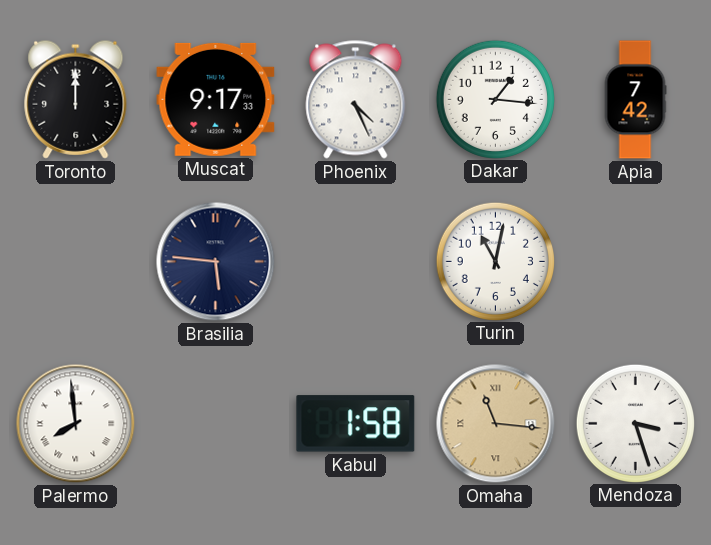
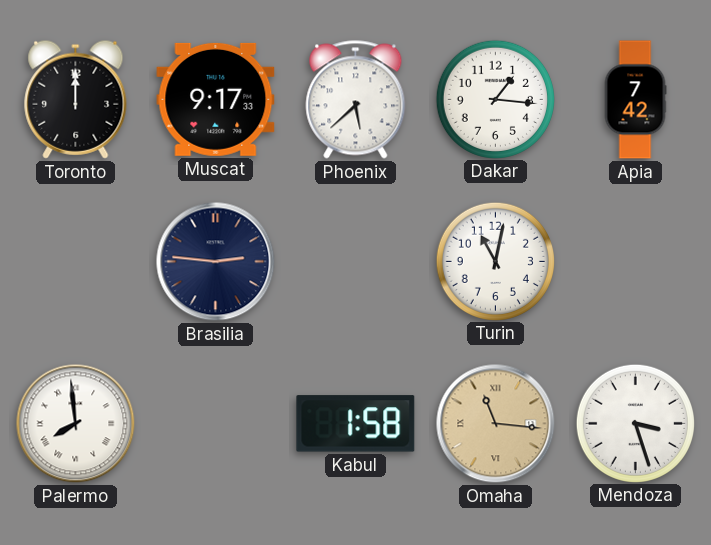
Phoenix: 4:26 -> 5:38
Brasilia: 5:46 -> 2:46
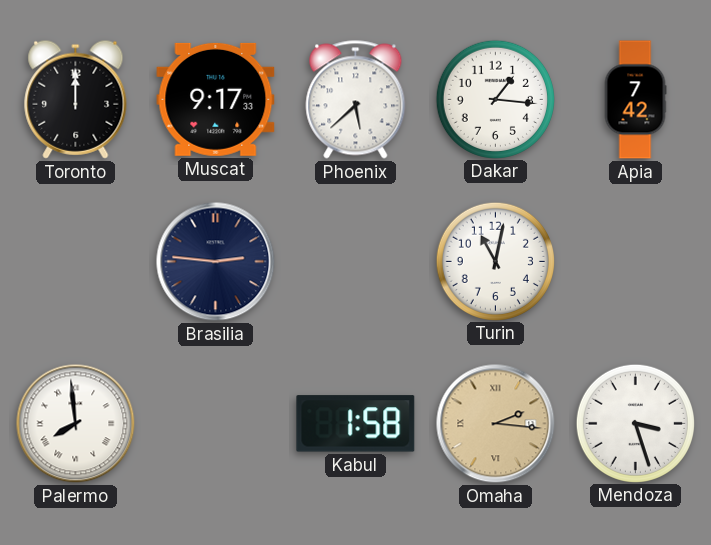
Omaha: 11:16 -> 2:16
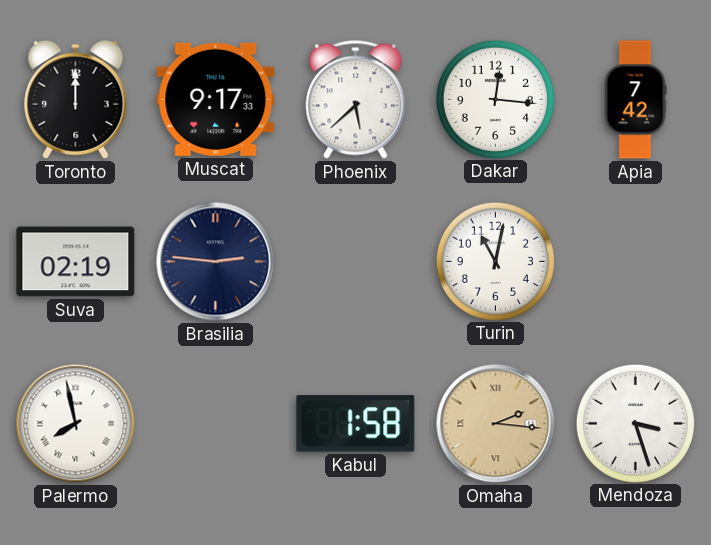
Dakar: 1:16 -> 12:16
Suva: none -> 02:19
Palermo: 7:59 -> 7:58
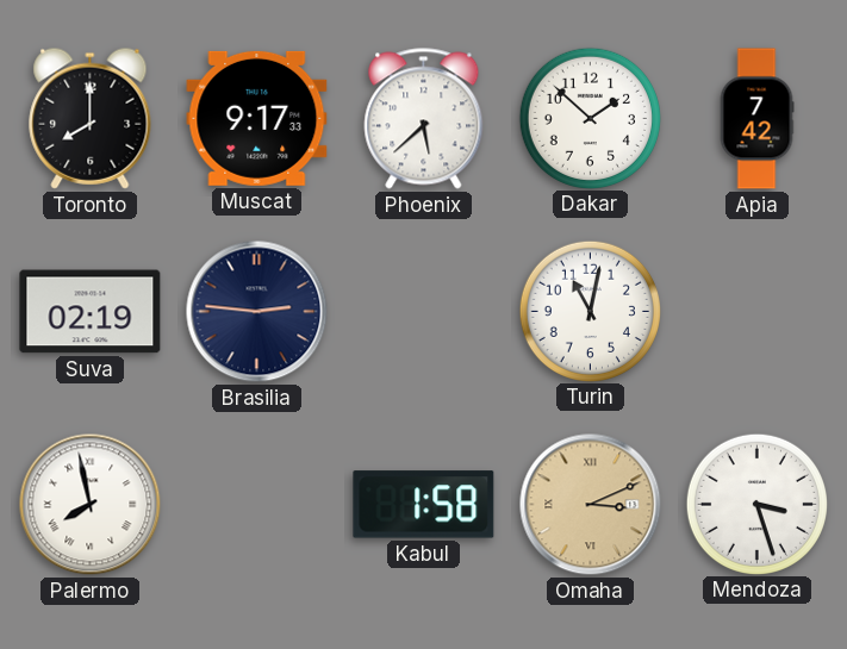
Toronto: 12:00 -> 8:00
Dakar: 12:16 -> 1:52
Omaha: 2:16 -> 3:11
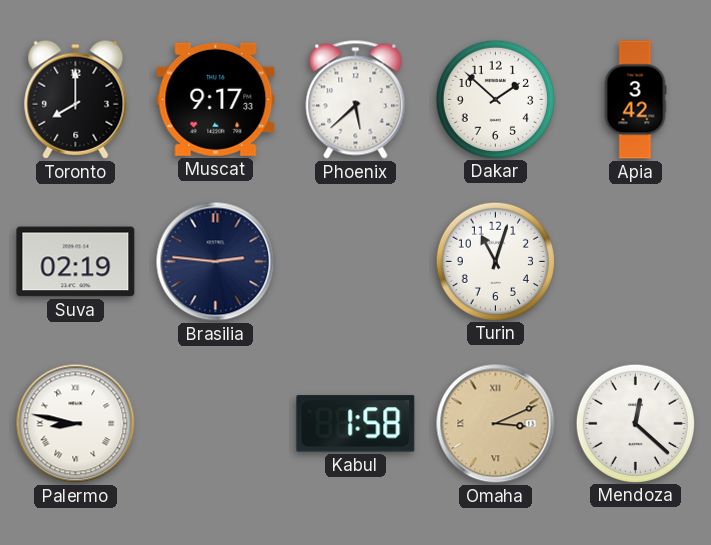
Apia: 7:42 -> 3:42
Turin: 11:02 -> 11:03
Palermo: 7:58 -> 8:47
Mendoza: 3:27 -> 12:22
